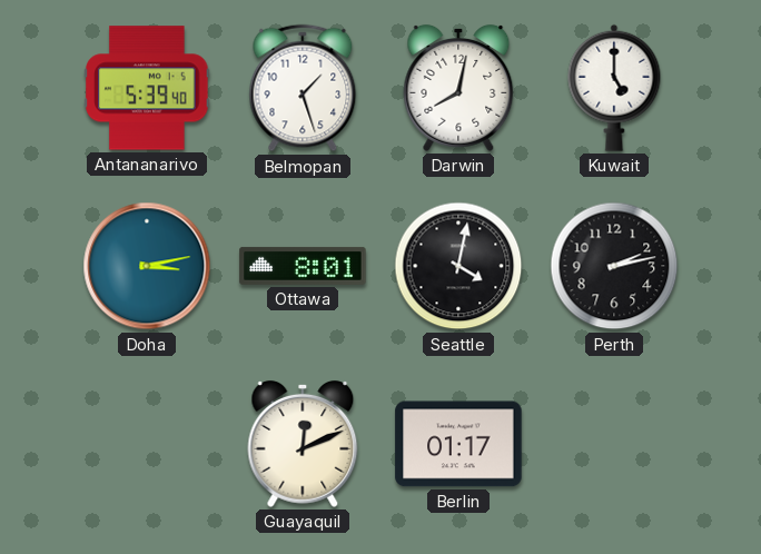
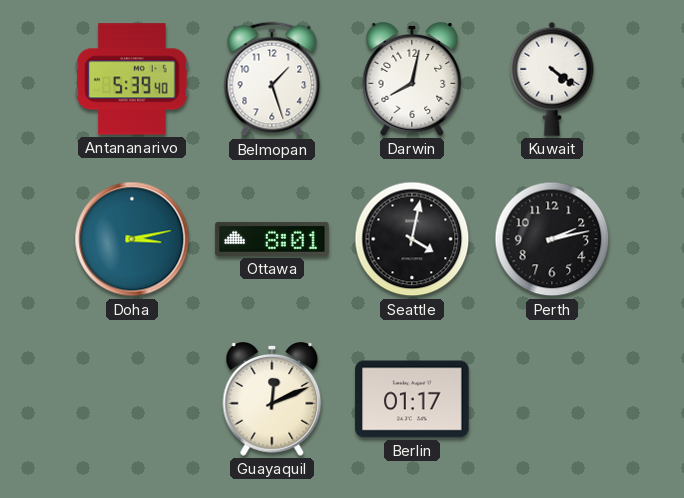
Kuwait: 5:00 -> 4:21
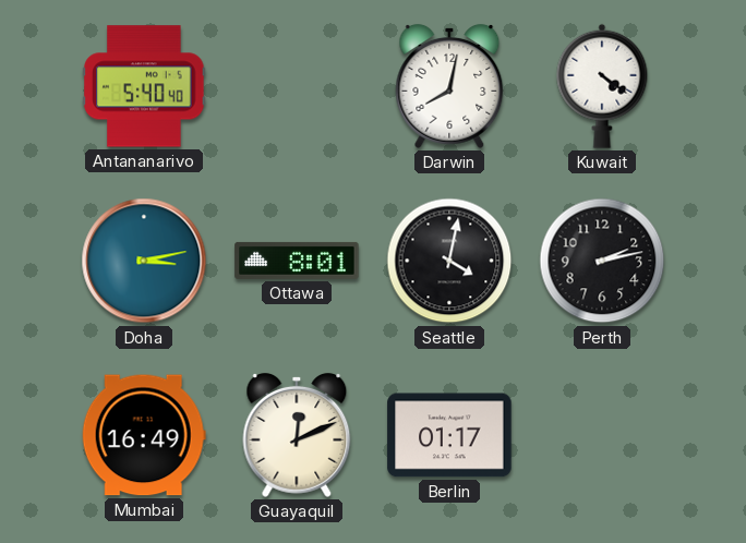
Antananarivo: 5:39 -> 5:40
Belmopan: 1:27 -> none
Mumbai: none -> 16:49
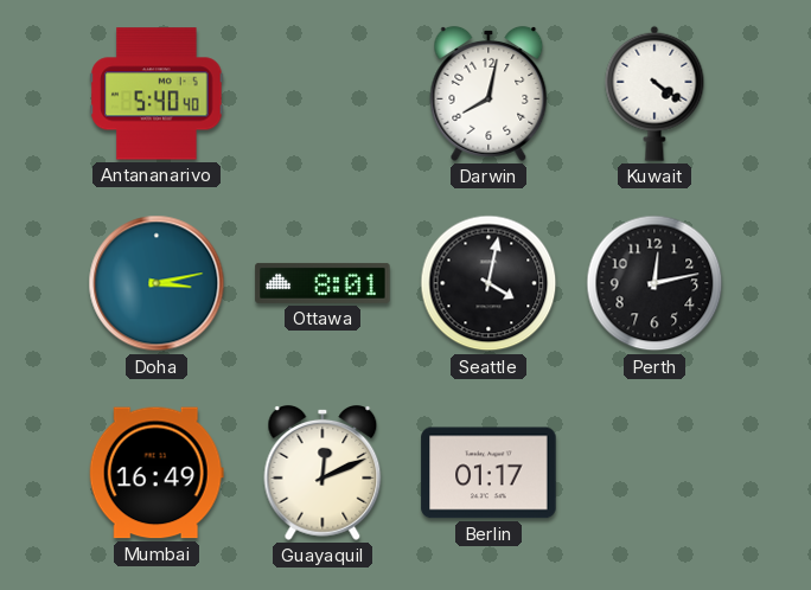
Perth: 2:13 -> 12:13
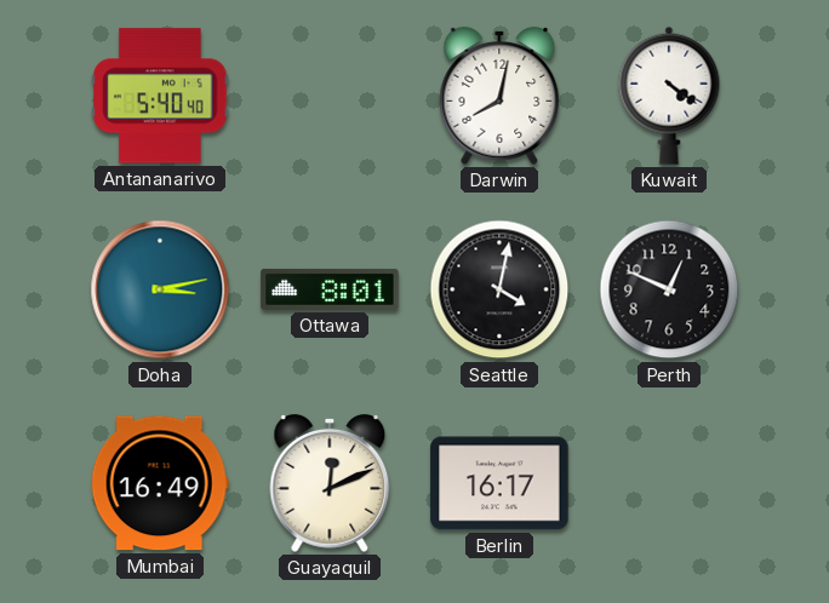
Perth: 12:13 -> 12:49
Berlin: 01:17 -> 16:17
